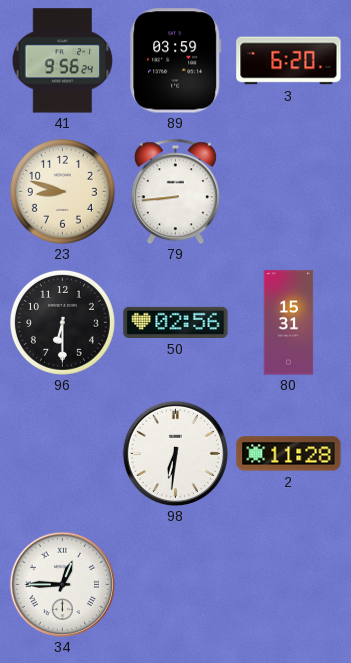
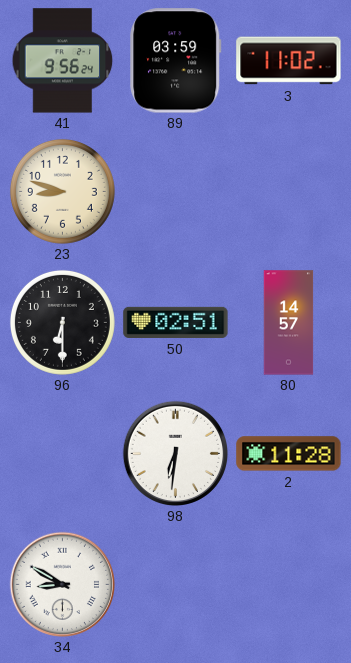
3: 6:20 -> 11:02
79: 8:44 -> none
50: 02:56 -> 02:51
80: 15:31 -> 14:57
34: 12:45 -> 8:50
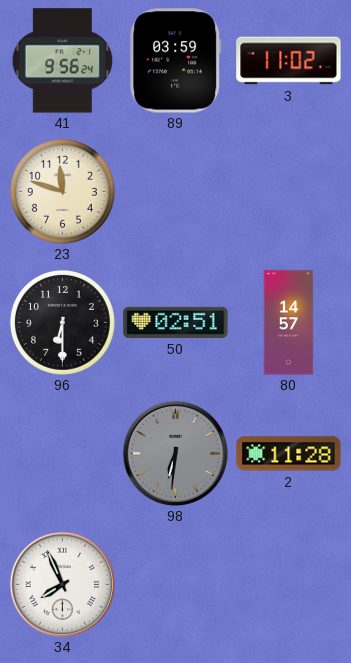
23: 8:48 -> 11:48
98 dial: white -> grey
34: 8:50 -> 7:56
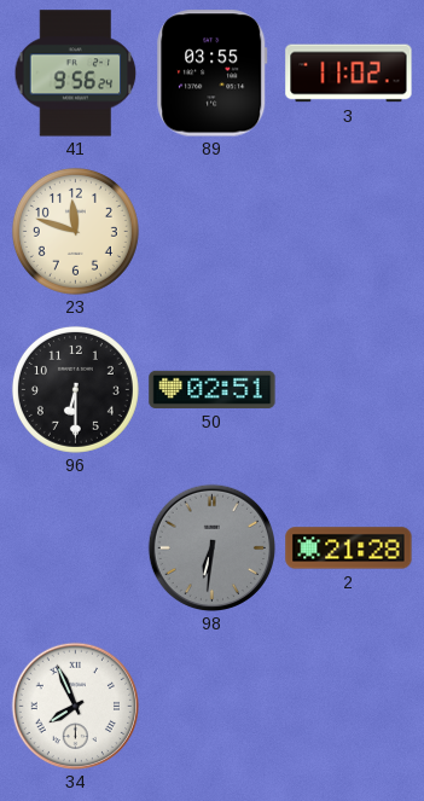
89: 03:59 -> 03:55
80: 14:57 -> none
2: 11:28 -> 21:28
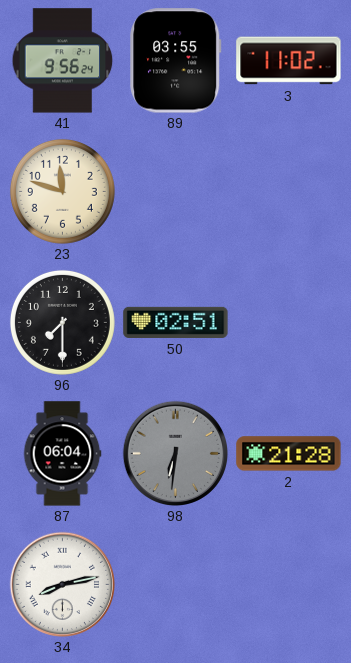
96: 6:30 -> 7:30
87: none -> 06:04
34: 7:56 -> 8:13
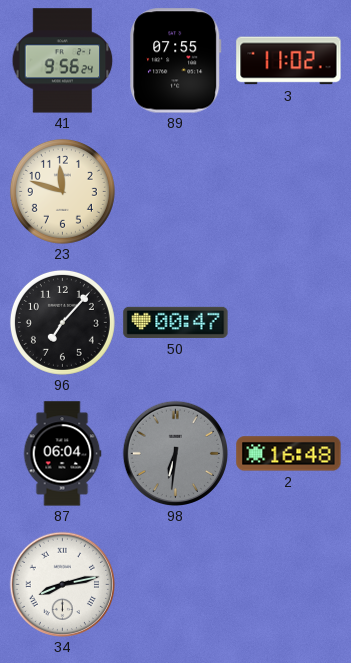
89: 03:55 -> 07:55
96: 7:30 -> 7:07
50: 02:51 -> 00:47
2: 21:28 -> 16:48
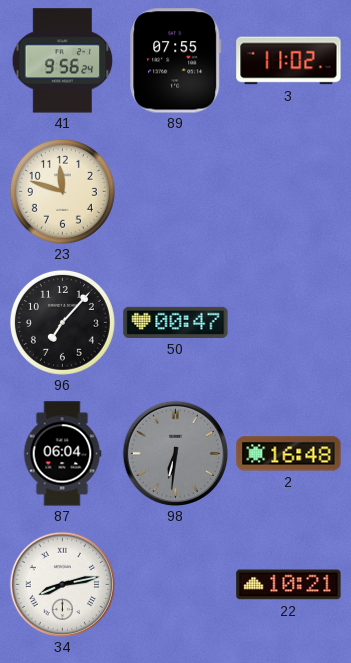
22: none -> 10:21
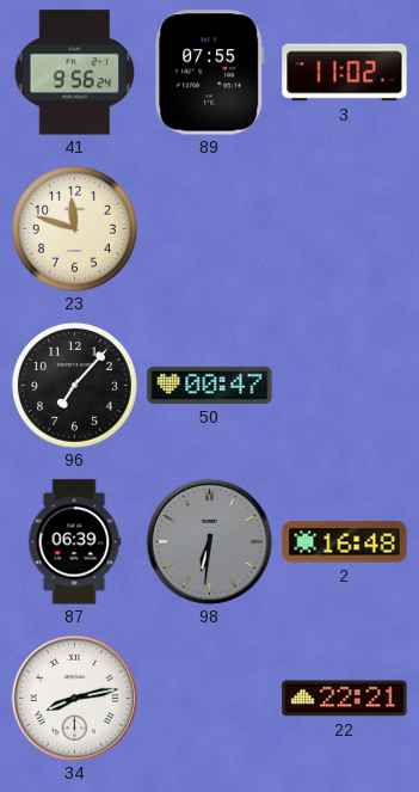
87: 06:04 -> 06:39
22: 10:21 -> 22:21
